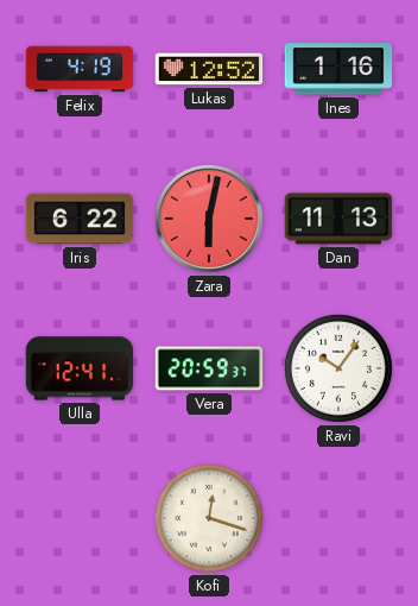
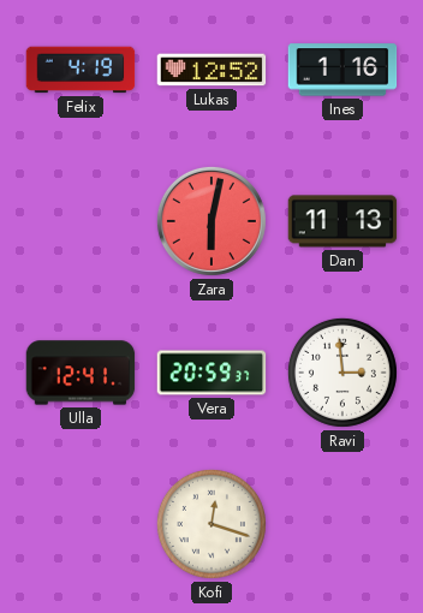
Iris: 6:22 -> none
Ravi: 10:06 -> 2:59
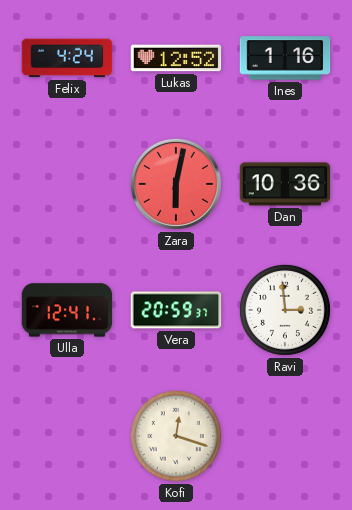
Felix: 4:19 -> 4:24
Dan: 11:13 -> 10:36
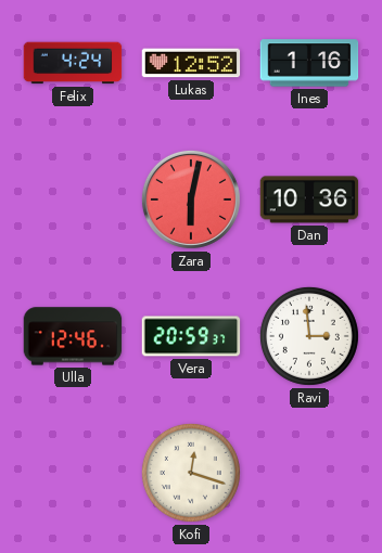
Ulla: 12:41 -> 12:46
